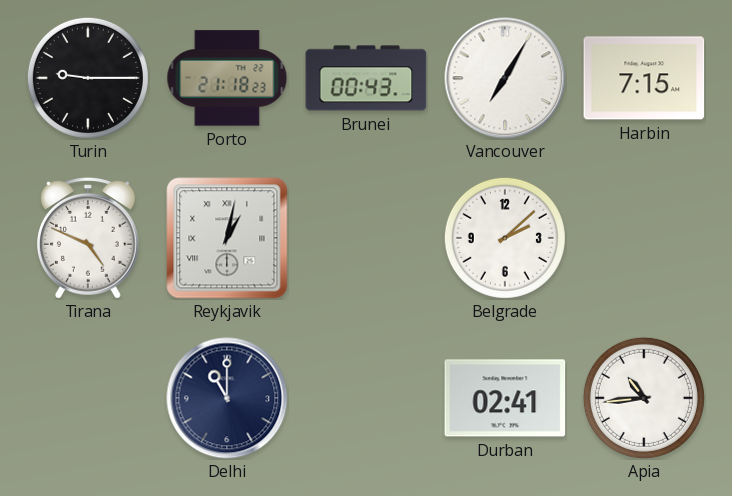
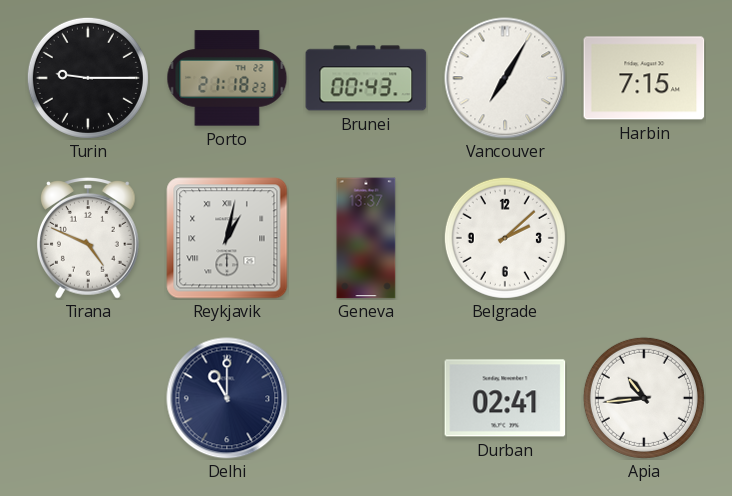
Geneva: none -> 13:37
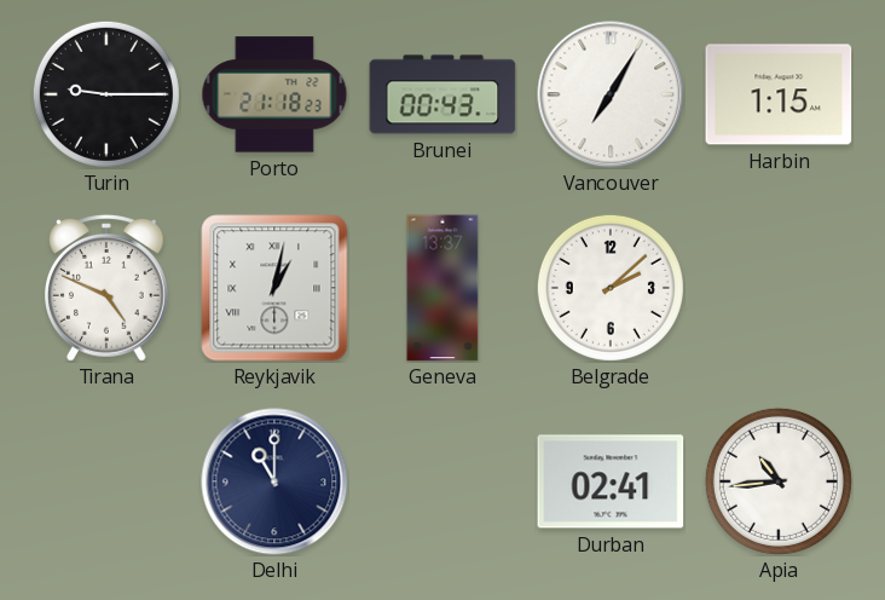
Harbin: 7:15 -> 1:15
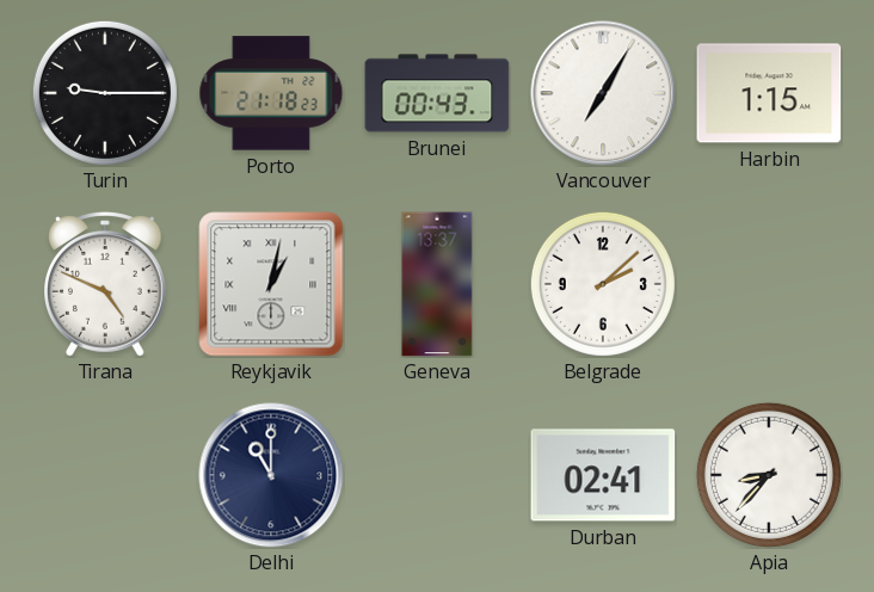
Apia: 10:44 -> 8:37
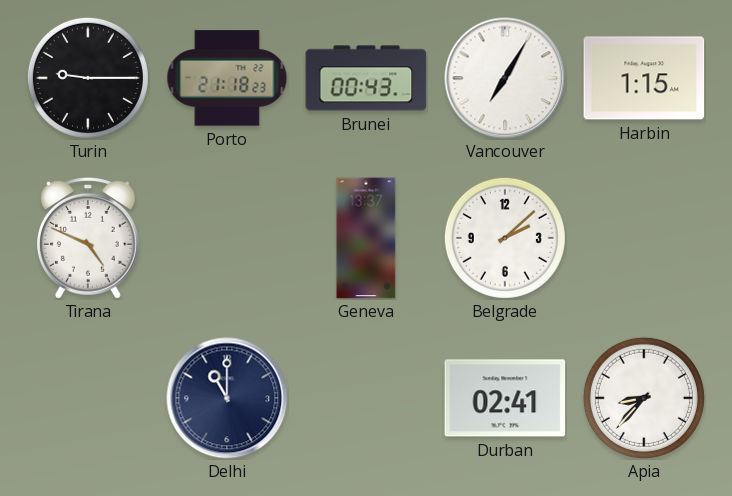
Reykjavik: 1:02 -> none
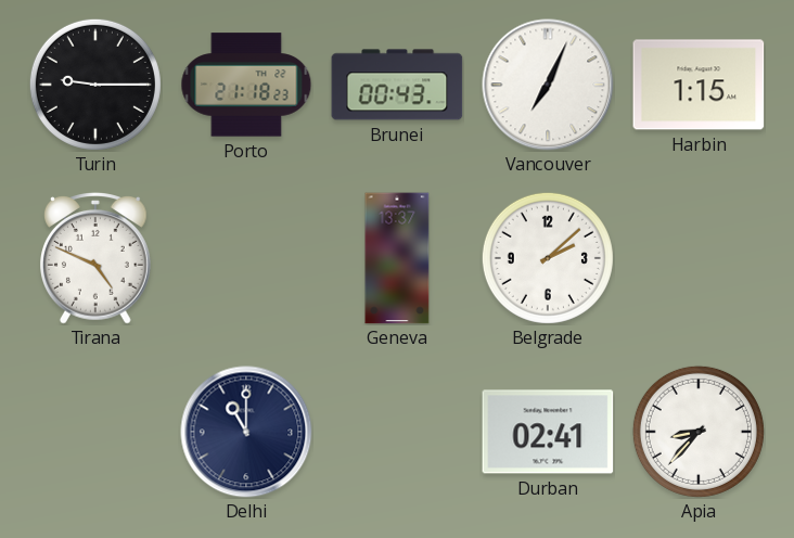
Vancouver: 7:05 -> 7:04
